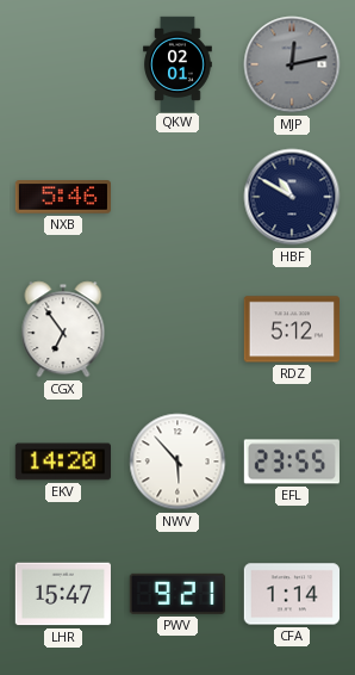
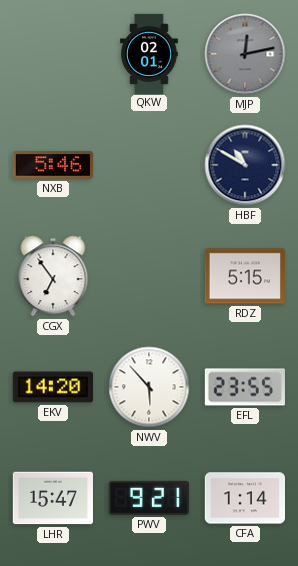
RDZ: 5:12 -> 5:15
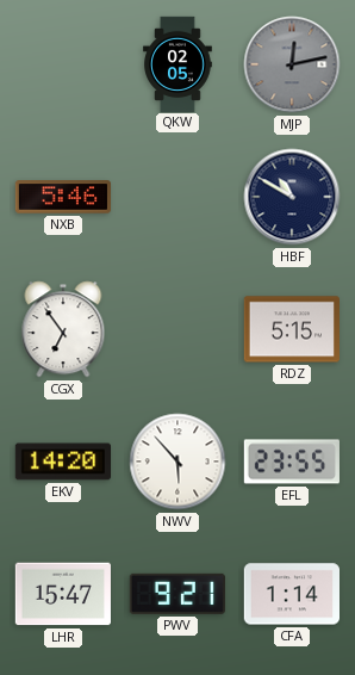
QKW: 02:01 -> 02:05
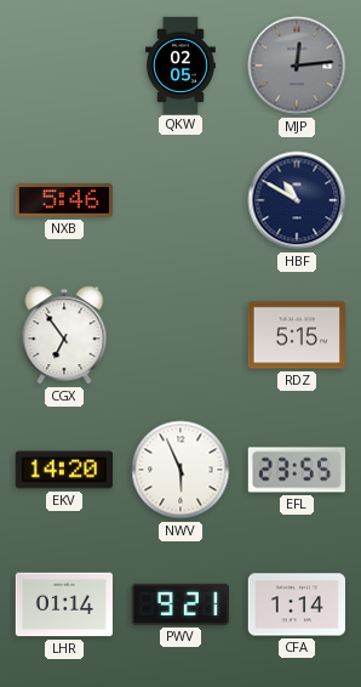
MJP: 12:13 -> 12:14
NWV: 5:53 -> 5:56
LHR: 15:47 -> 01:14
